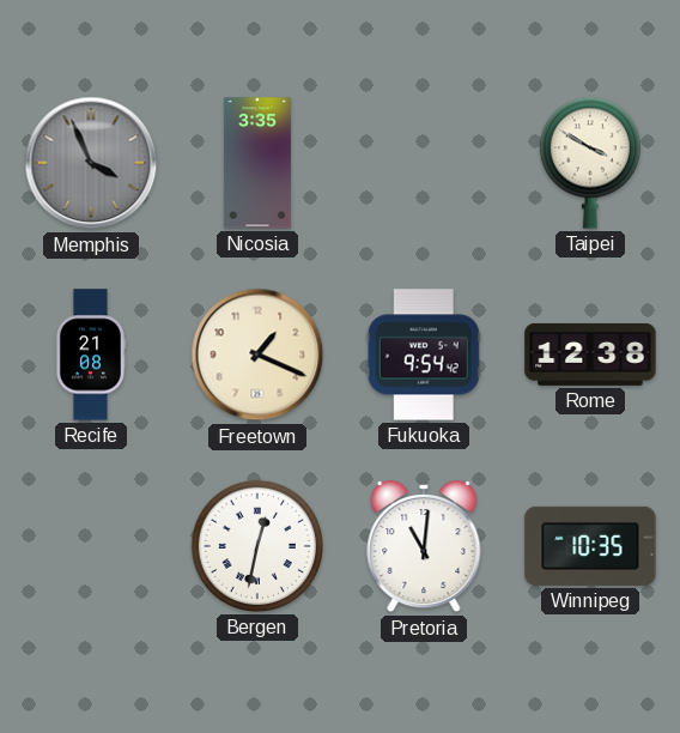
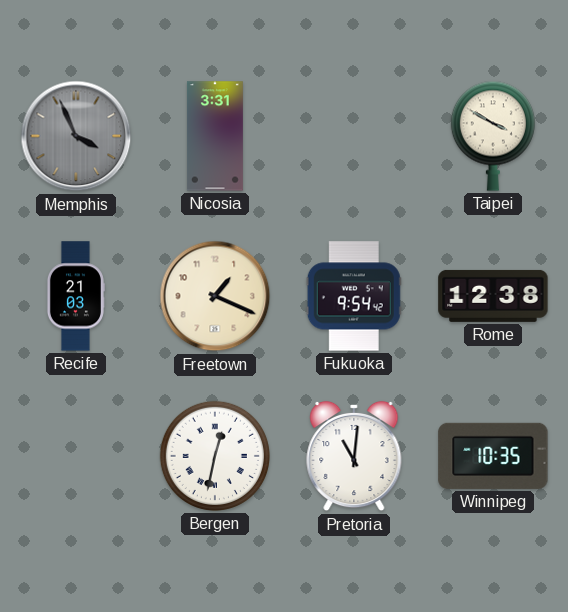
Nicosia: 3:35 -> 3:31
Recife: 21:08 -> 21:03
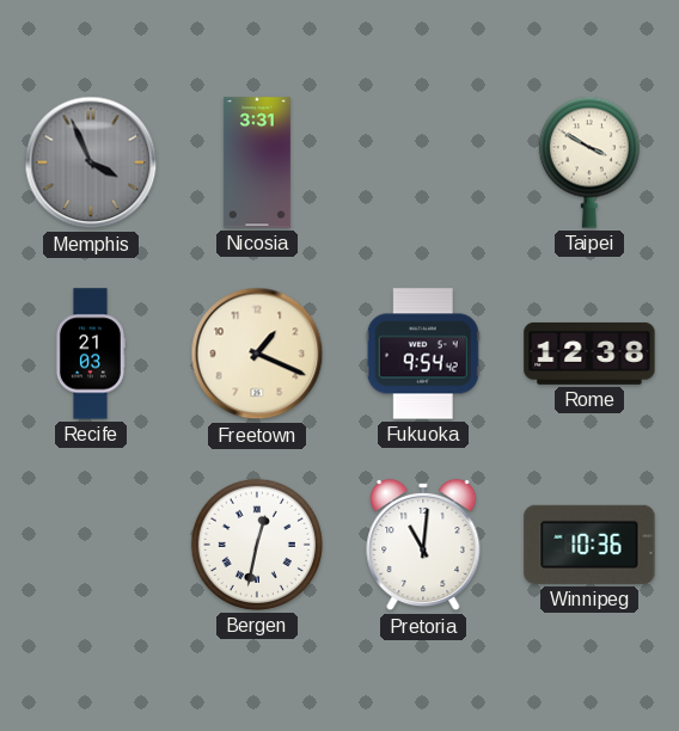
Winnipeg: 10:35 -> 10:36
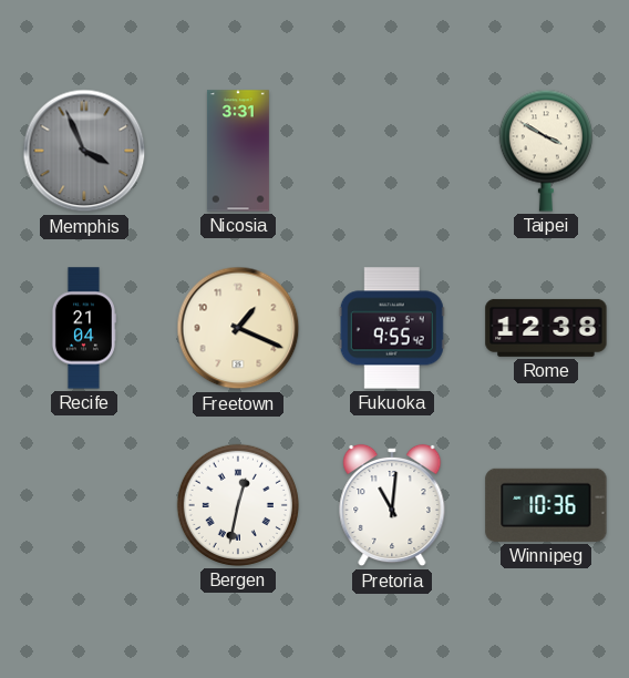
Recife: 21:03 -> 21:04
Fukuoka: 9:54 -> 9:55
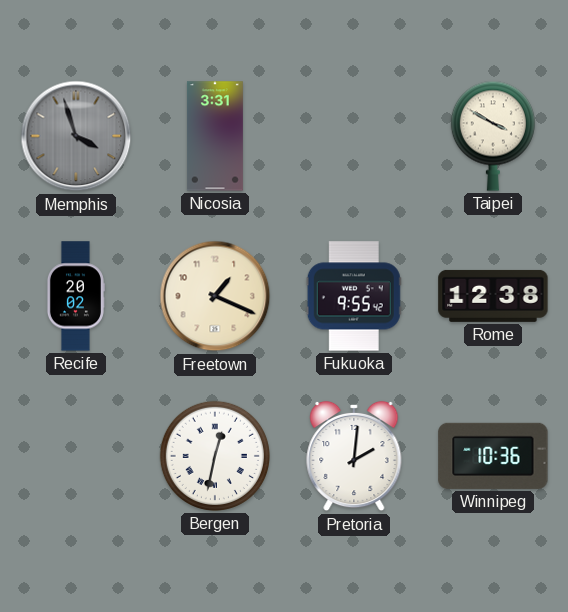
Memphis: 3:56 -> 3:57
Recife: 21:04 -> 20:02
Pretoria: 11:01 -> 2:01
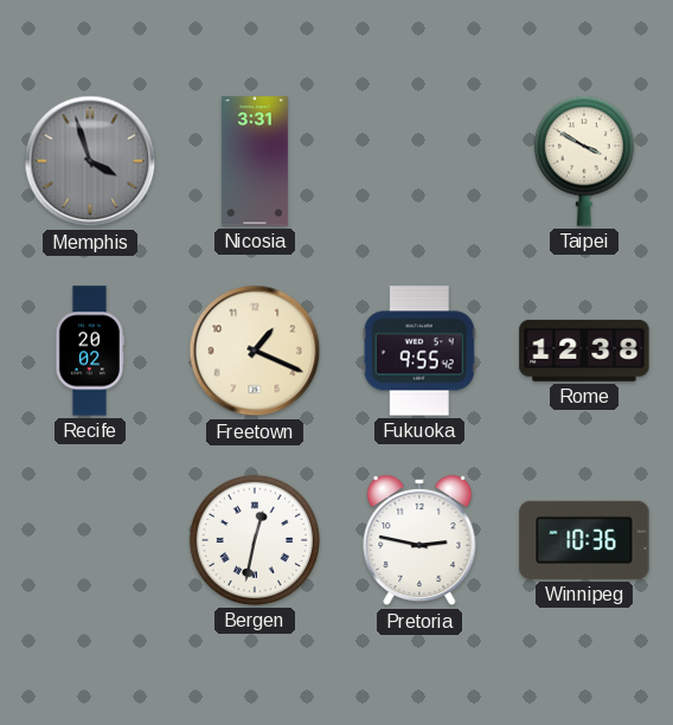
Pretoria: 2:01 -> 2:47
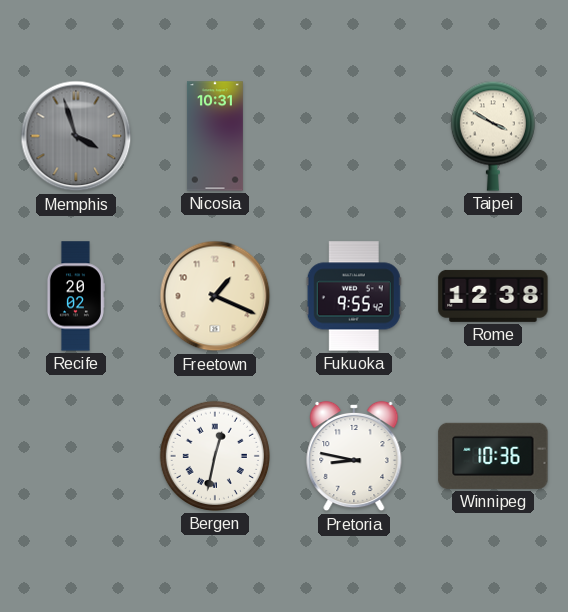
Nicosia: 3:31 -> 10:31
Pretoria: 2:47 -> 8:47
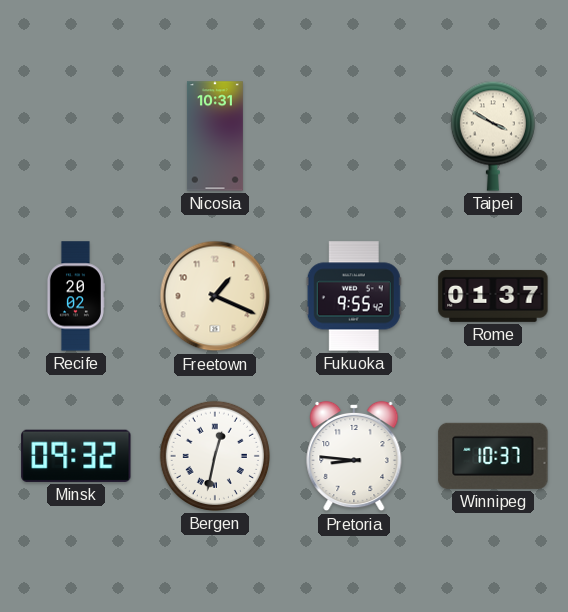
Memphis: 3:57 -> none
Rome: 12:38 -> 01:37
Minsk: none -> 09:32
Pretoria: 8:47 -> 8:46
Winnipeg: 10:36 -> 10:37
